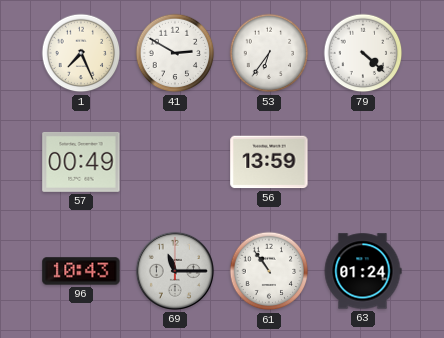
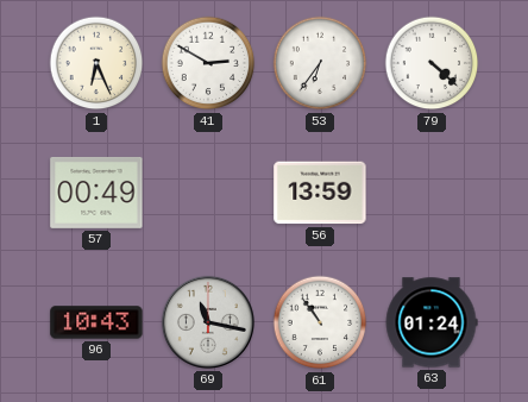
1: 7:26 -> 6:26
69: 11:15 -> 11:17
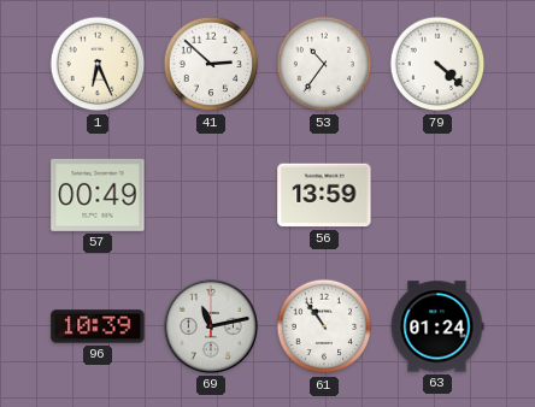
41: 2:50 -> 2:52
53: 6:36 -> 10:36
96: 10:43 -> 10:39
69: 11:17 -> 11:13
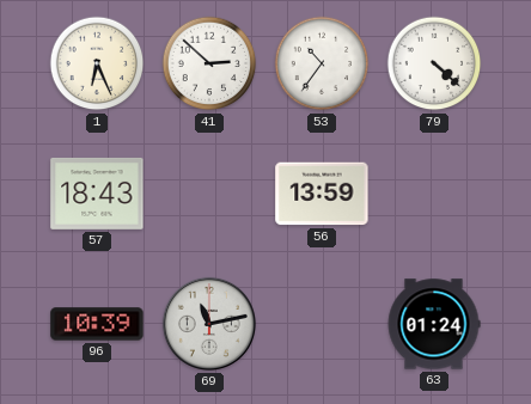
57: 00:49 -> 18:43
61: 10:54 -> none
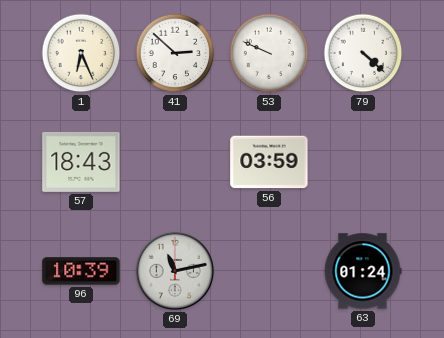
53: 10:36 -> 9:49
56: 13:59 -> 03:59
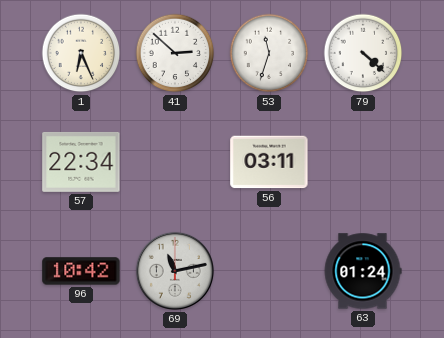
53: 9:49 -> 11:33
57: 18:43 -> 22:34
56: 03:59 -> 03:11
96: 10:39 -> 10:42
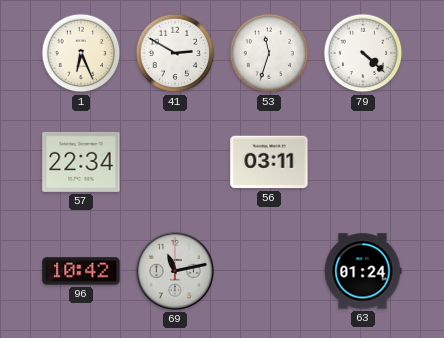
41: 2:52 -> 2:50
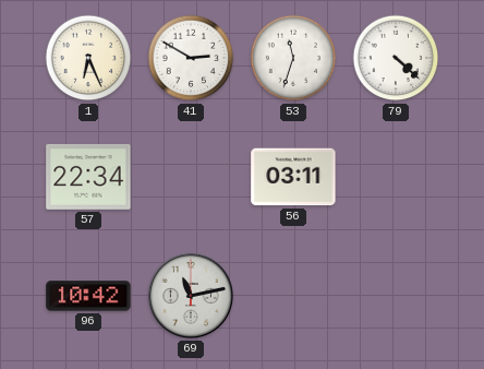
63: 01:24 -> none
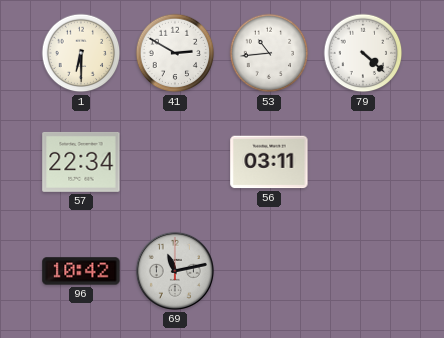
1: 6:26 -> 6:30
53: 11:33 -> 10:44
